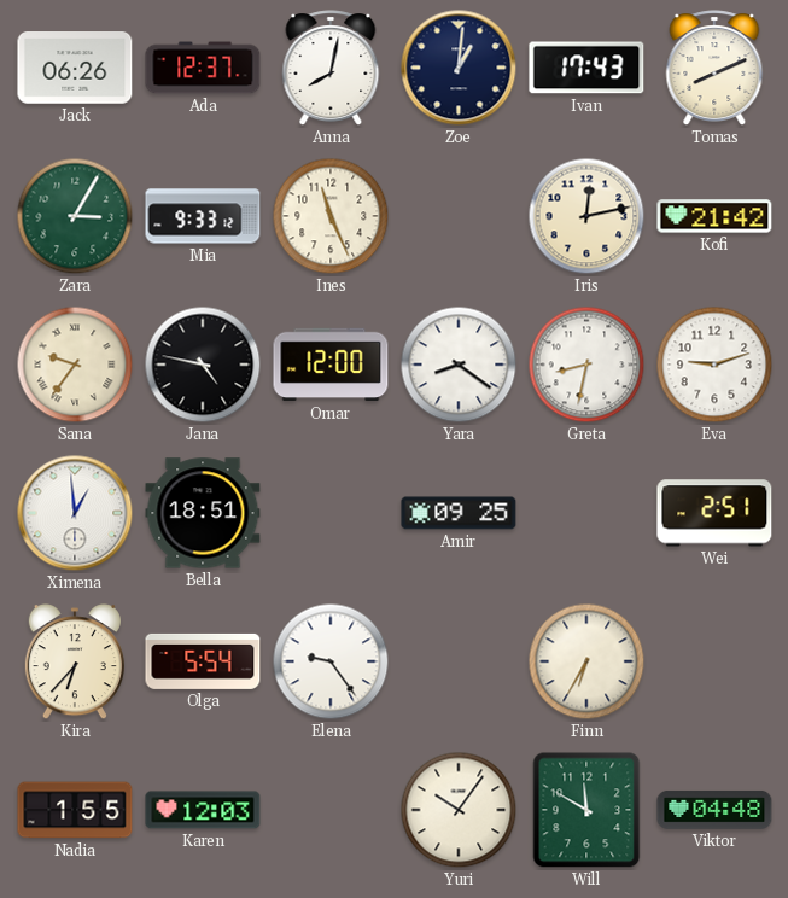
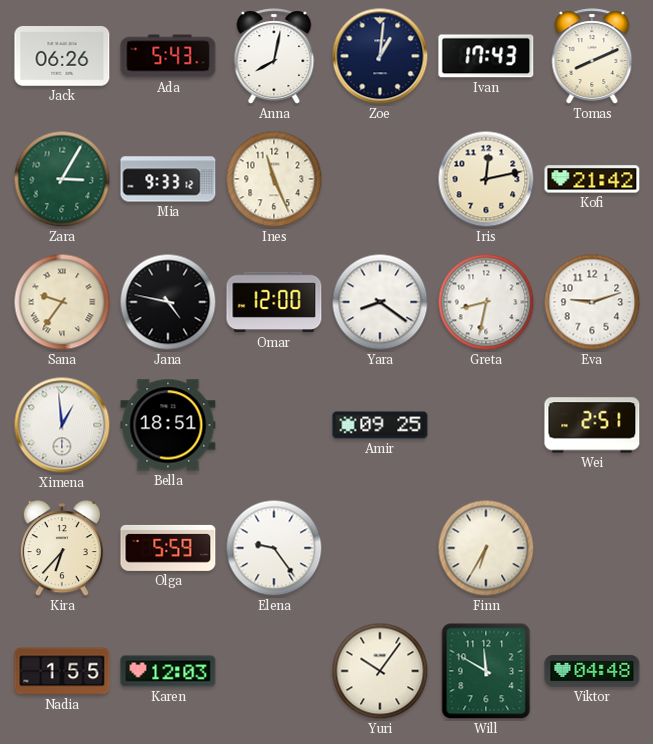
Ada: 12:37 -> 5:43
Olga: 5:54 -> 5:59
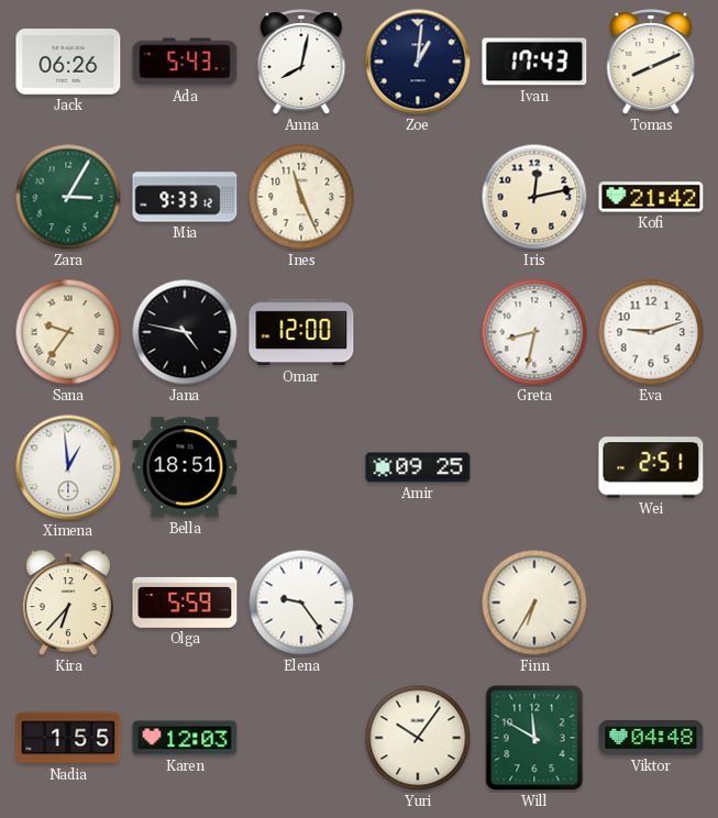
Yara: 8:21 -> none
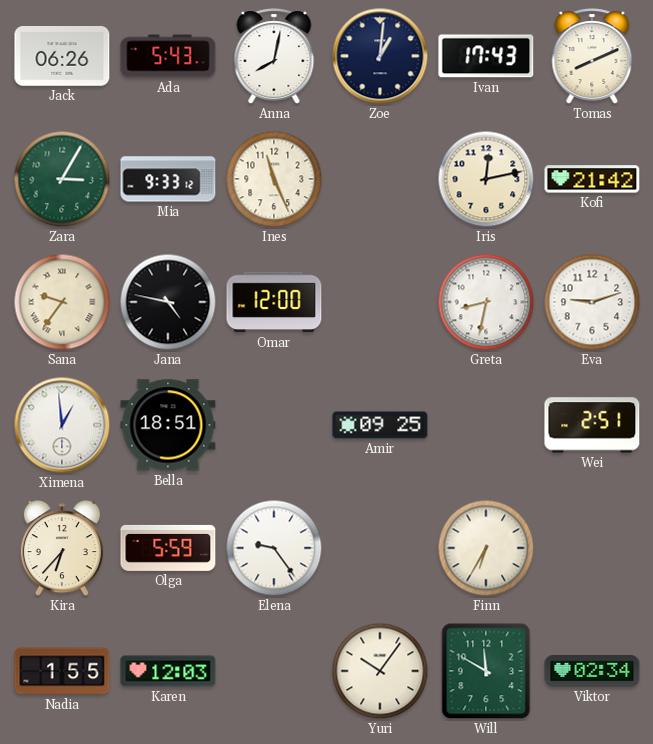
Viktor: 04:48 -> 02:34
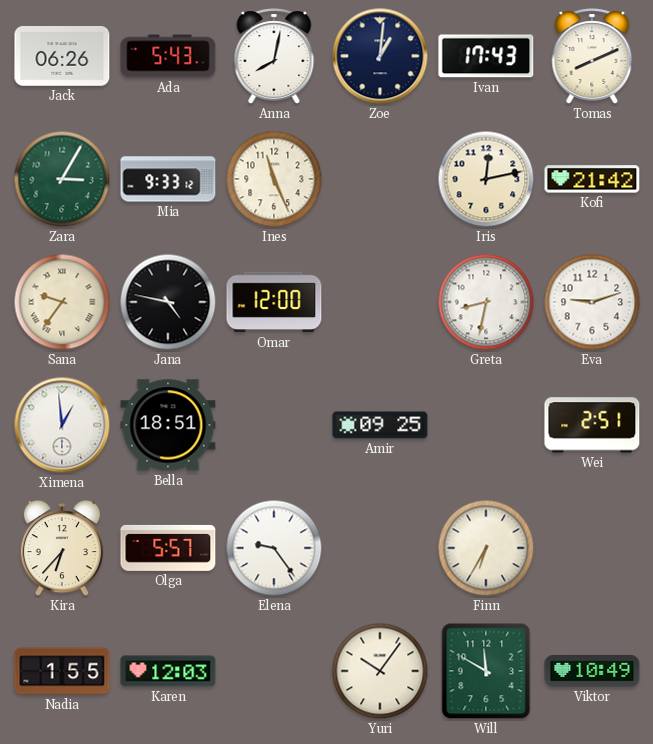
Olga: 5:59 -> 5:57
Viktor: 02:34 -> 10:49
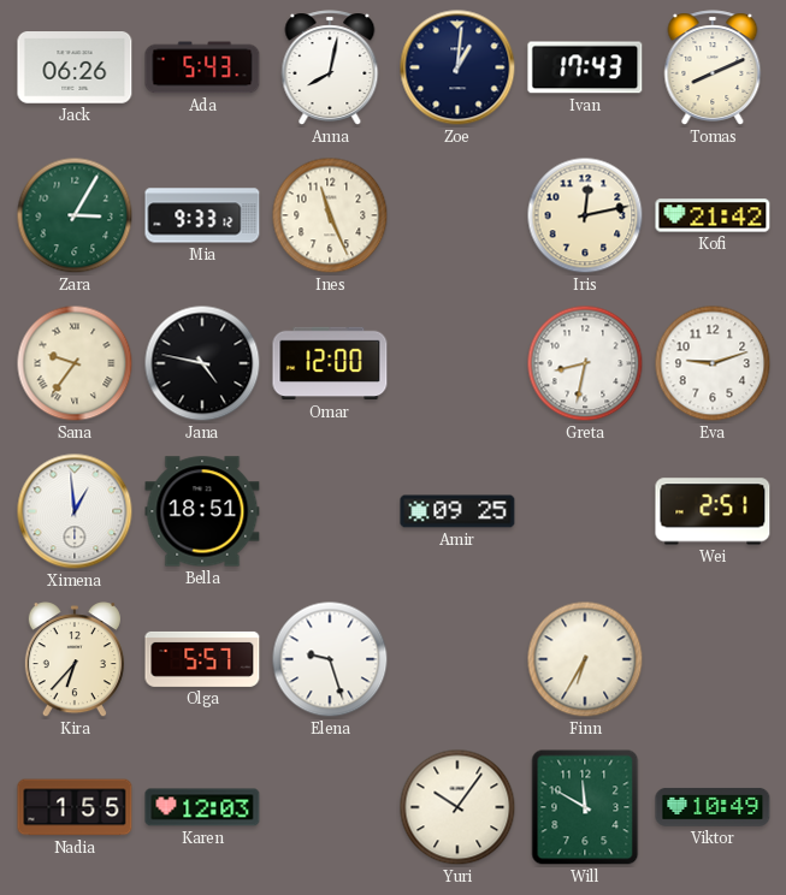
Elena: 9:24 -> 9:27
